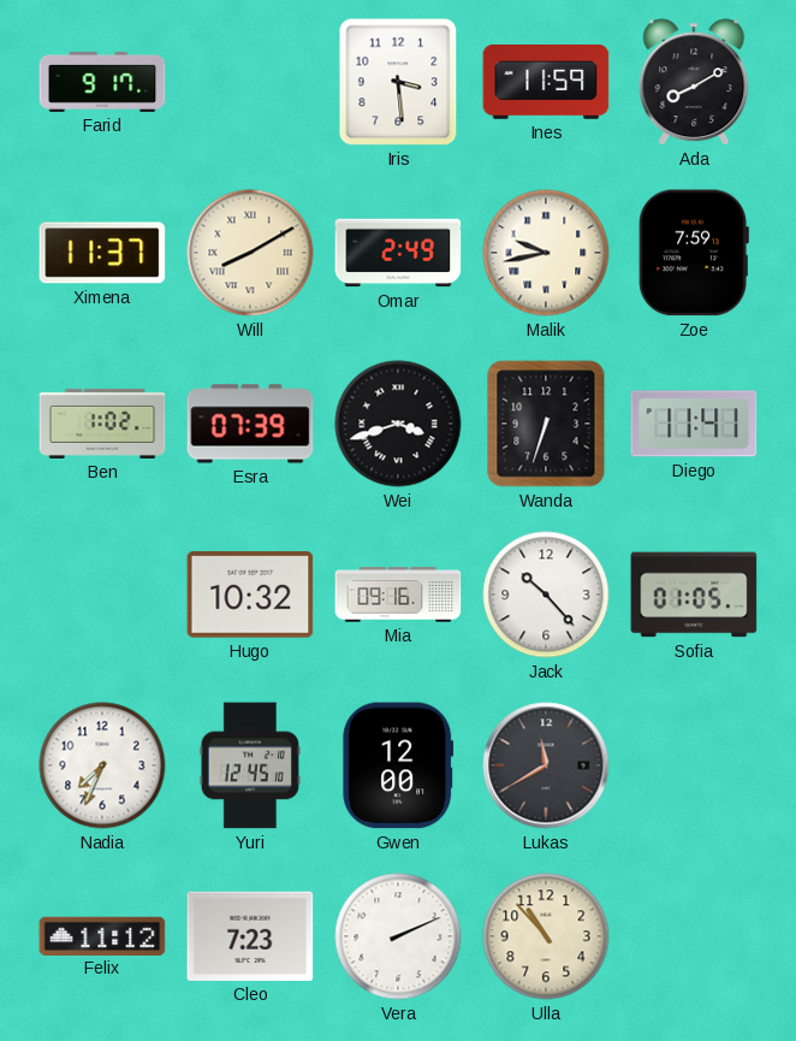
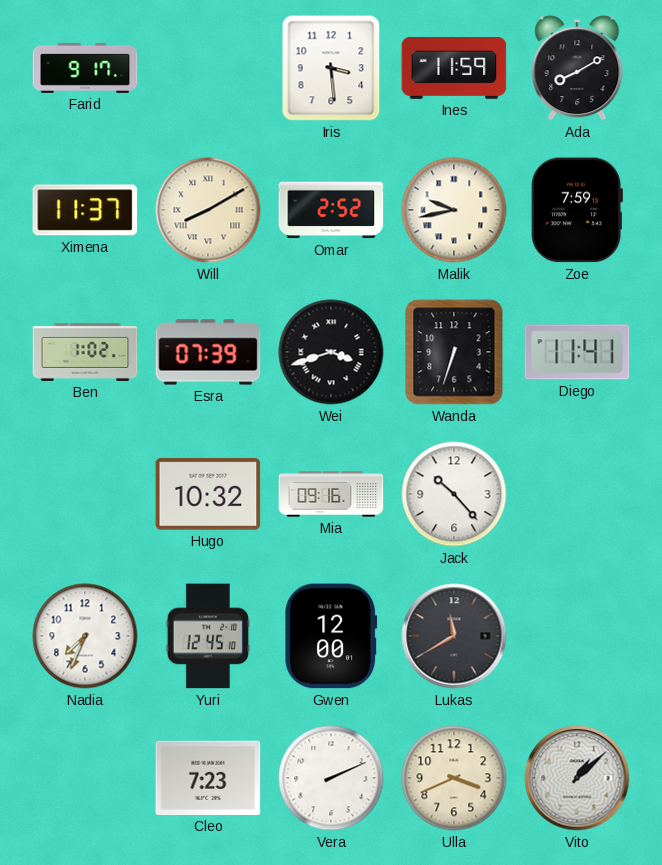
Omar: 2:49 -> 2:52
Sofia: 01:05 -> none
Felix: 11:12 -> none
Ulla: 10:53 -> 3:41
Vito: none -> 1:08
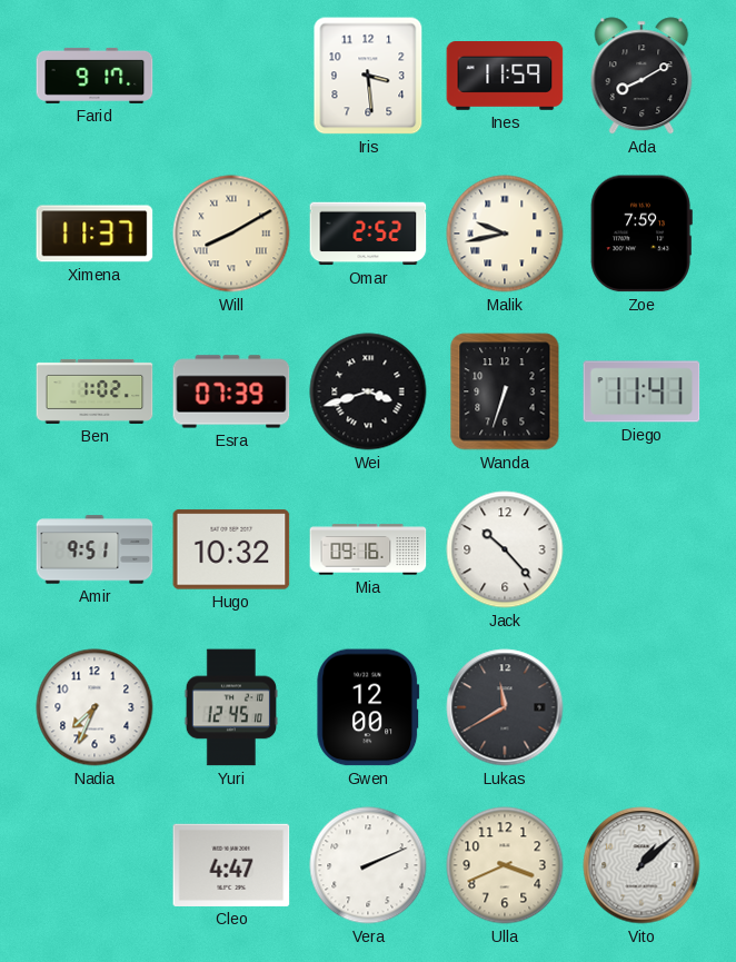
Amir: none -> 9:51
Cleo: 7:23 -> 4:47
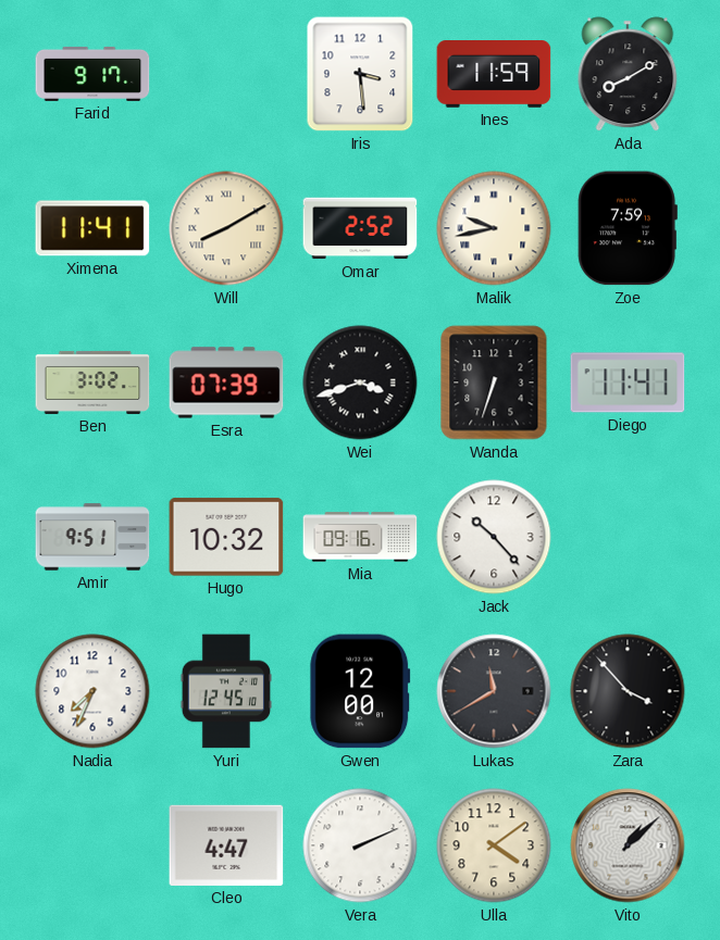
Ximena: 11:37 -> 11:41
Ben: 1:02 -> 3:02
Zara: none -> 3:53
Ulla: 3:41 -> 4:09
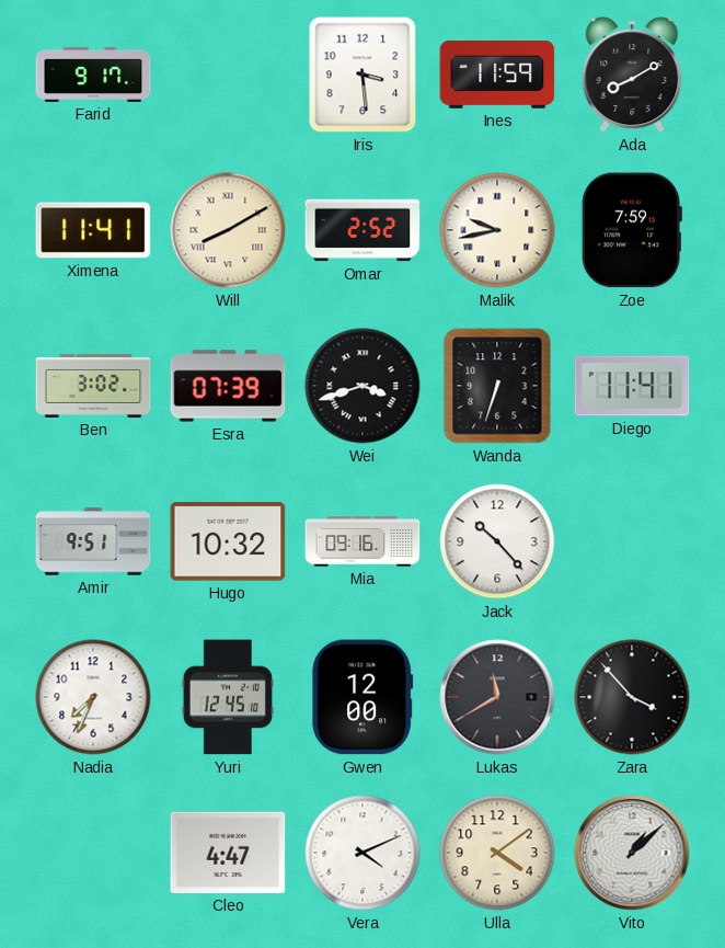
Vera: 2:11 -> 4:11
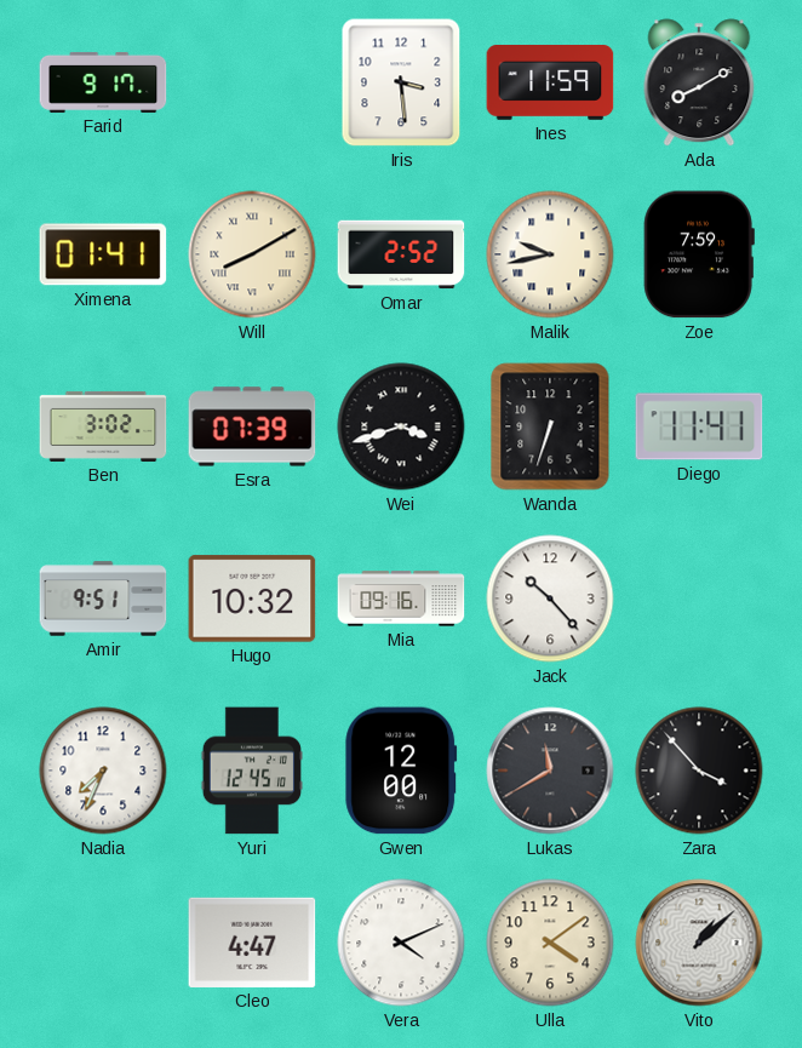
Ximena: 11:41 -> 01:41
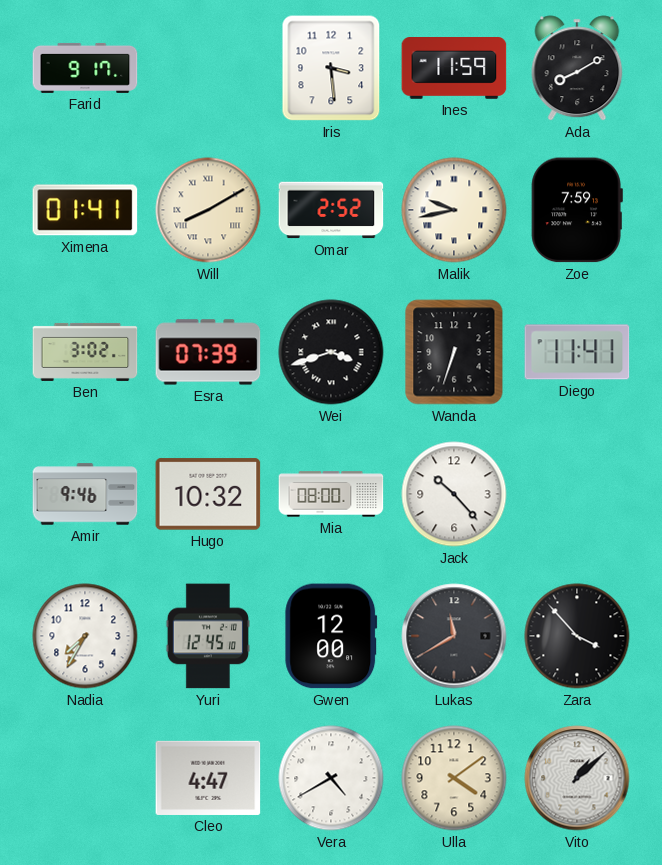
Amir: 9:51 -> 9:46
Mia: 09:16 -> 08:00
Nadia: 7:34 -> 7:35
Vera: 4:11 -> 4:40
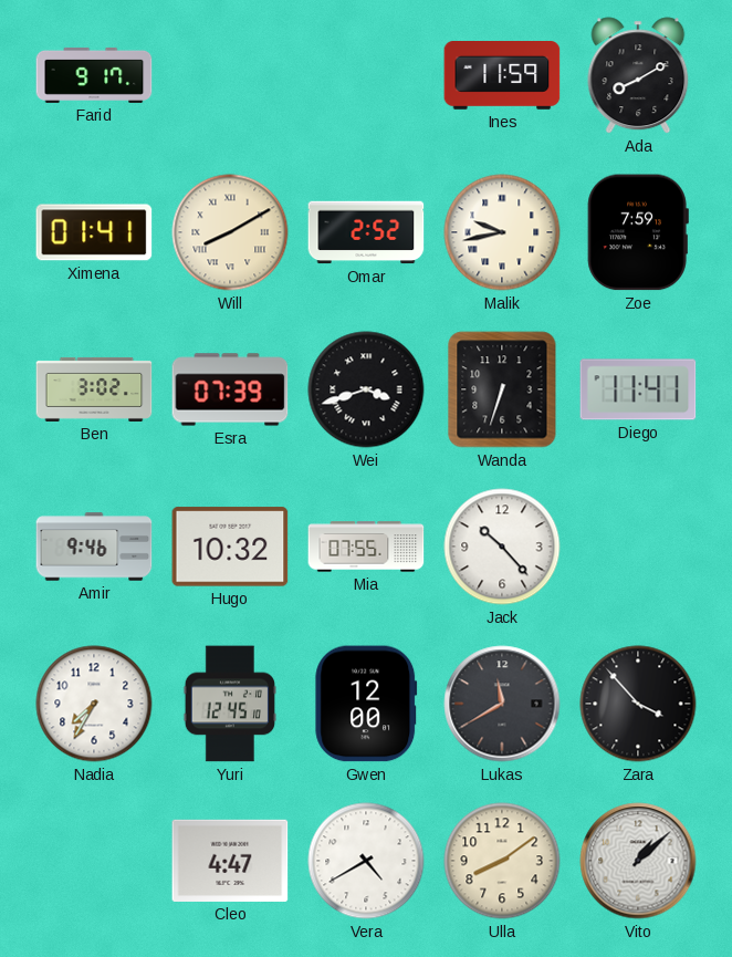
Iris: 3:29 -> none
Mia: 08:00 -> 07:55
Ulla: 4:09 -> 8:09
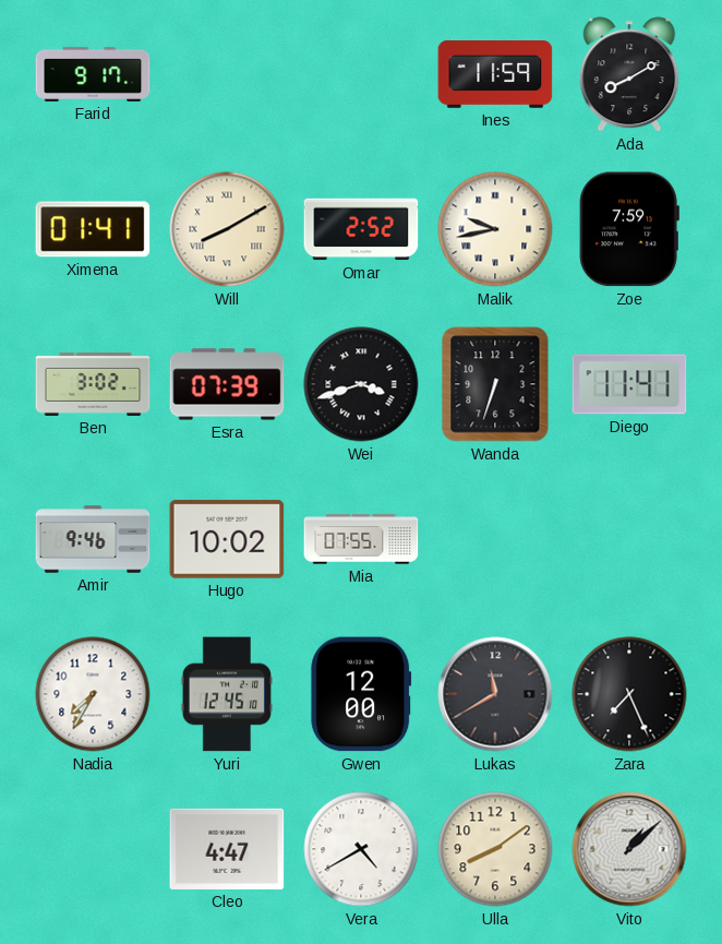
Hugo: 10:32 -> 10:02
Jack: 10:23 -> none
Zara: 3:53 -> 7:26
